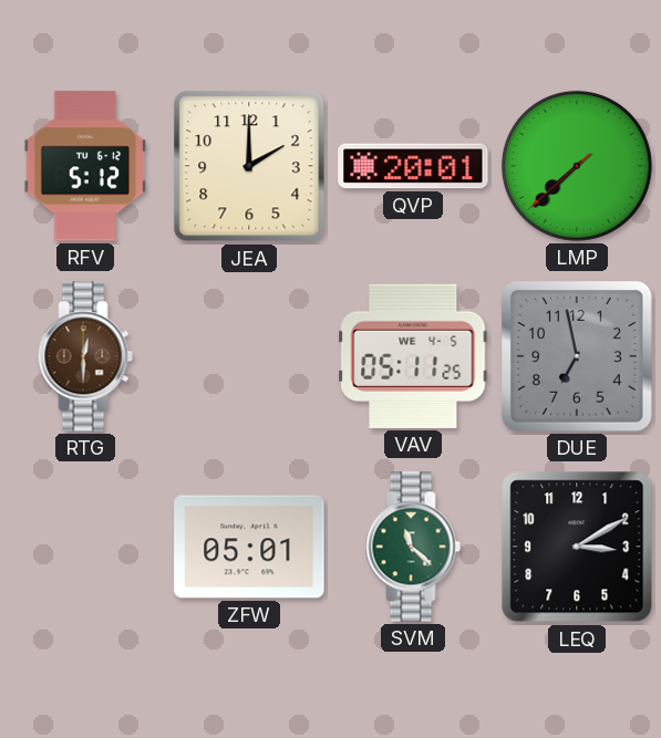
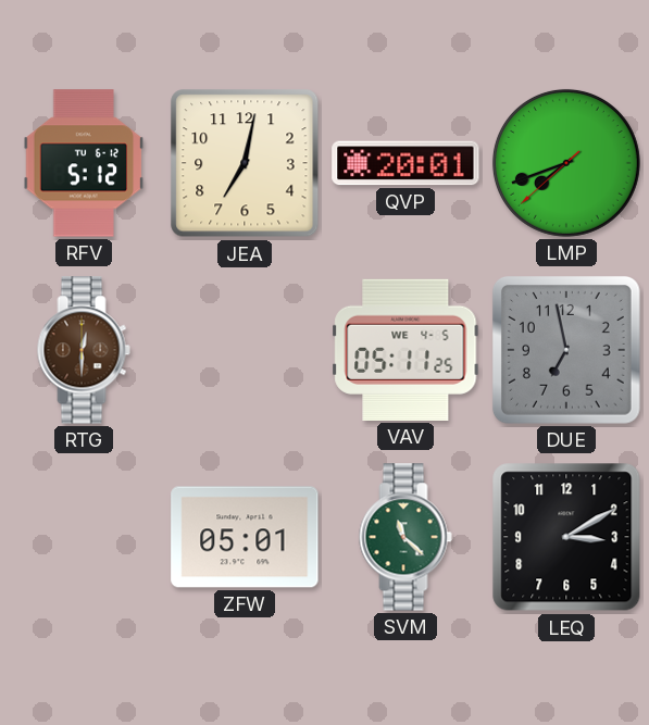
JEA: 2:00 -> 7:02
LMP: 7:37 -> 7:41
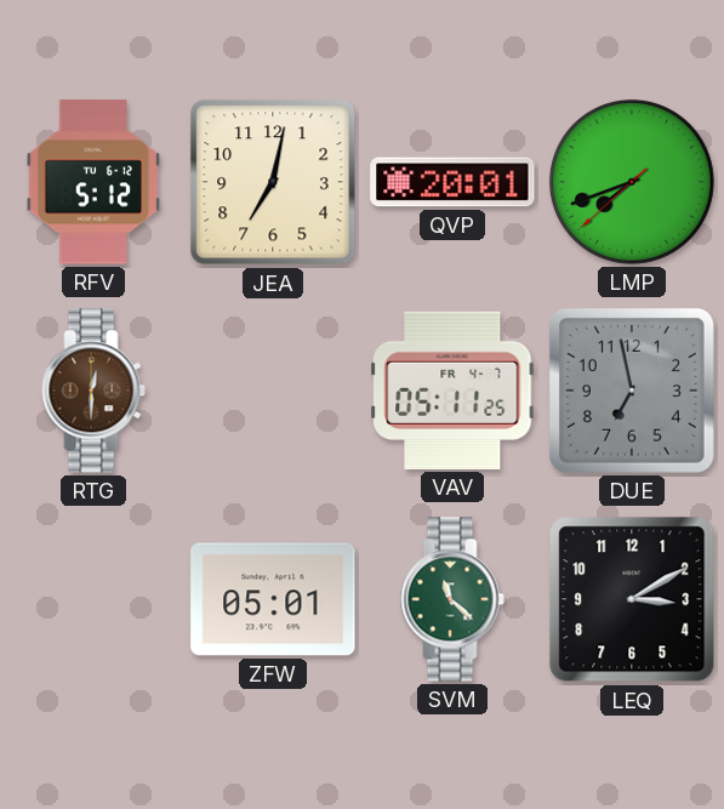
VAV date: WE 4-5 -> FR 4-7
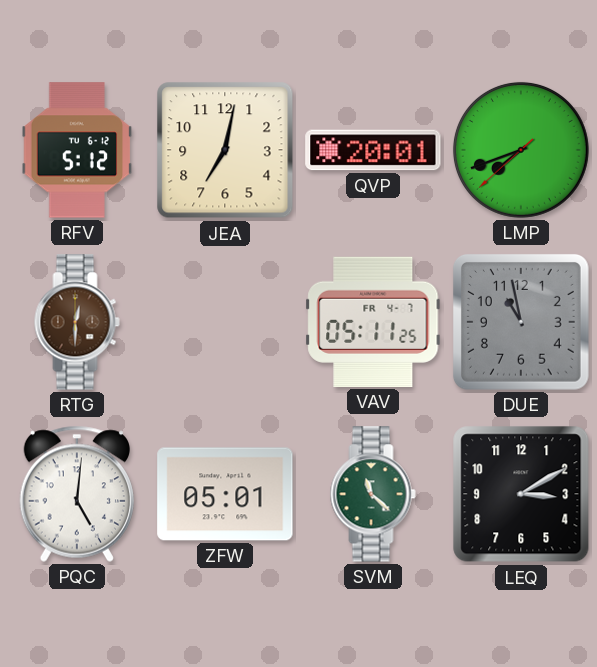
DUE: 6:58 -> 10:58
PQC: none -> 5:01
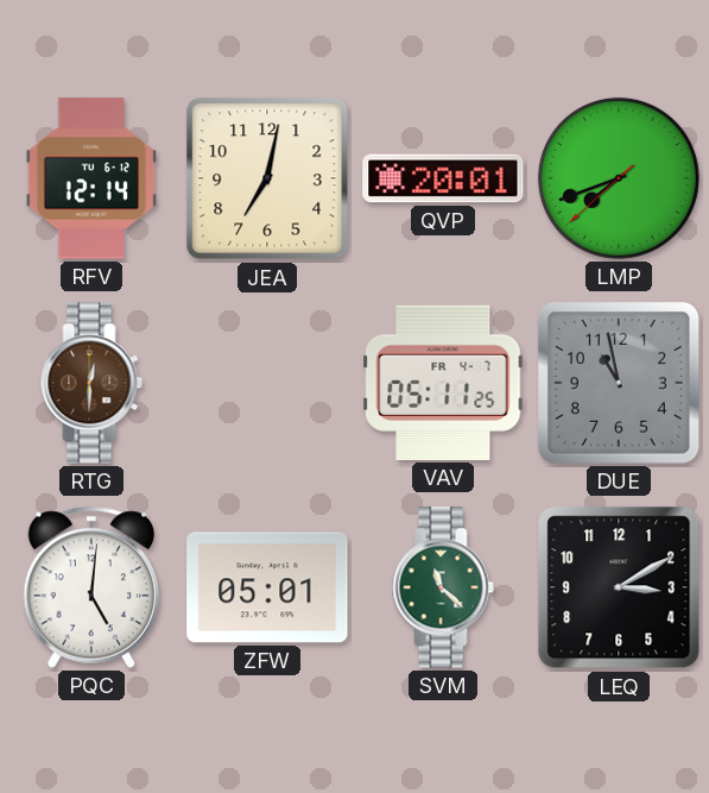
RFV: 5:12 -> 12:14
